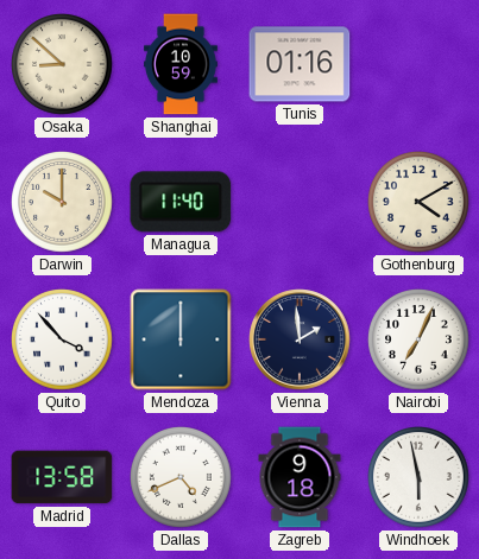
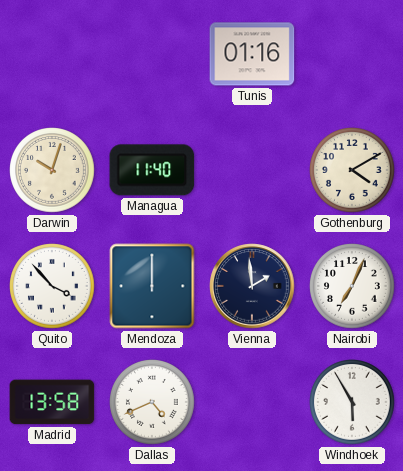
Osaka: 8:52 -> none
Shanghai: 10:59 -> none
Darwin: 10:00 -> 10:03
Zagreb: 9:18 -> none
Windhoek: 5:58 -> 5:55
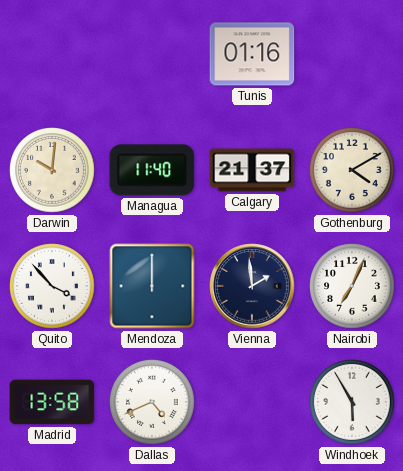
Darwin: 10:03 -> 10:01
Calgary: none -> 21:37
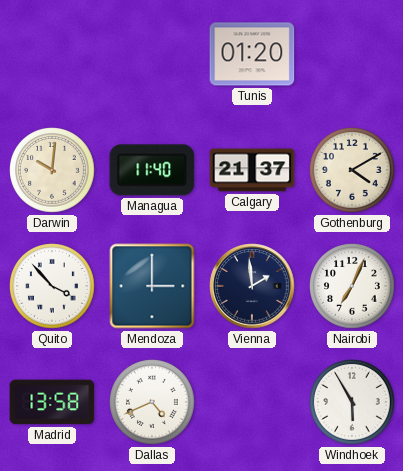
Tunis: 01:16 -> 01:20
Mendoza: 12:00 -> 3:00
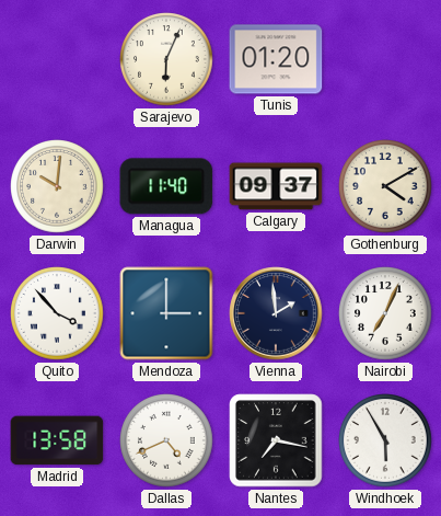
Sarajevo: none -> 6:04
Calgary: 21:37 -> 09:37
Nantes: none -> 7:17
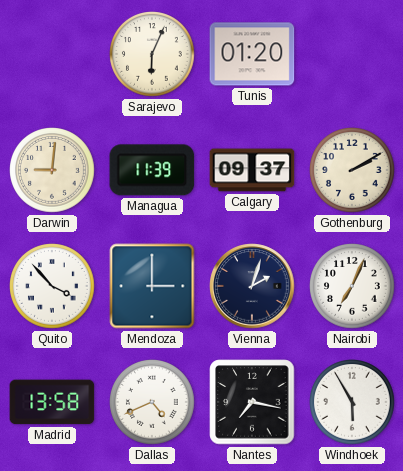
Darwin: 10:01 -> 9:01
Managua: 11:40 -> 11:39
Gothenburg: 4:10 -> 2:10
Vienna: 1:59 -> 2:03
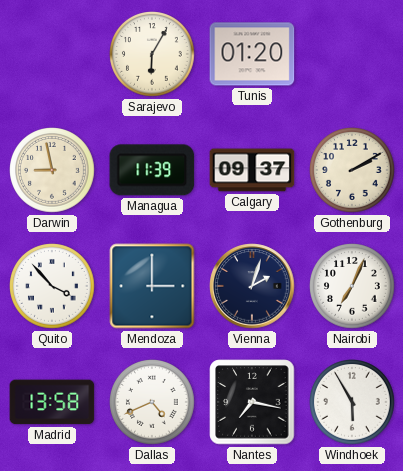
Sarajevo: 6:04 -> 6:05
Darwin: 9:01 -> 8:58
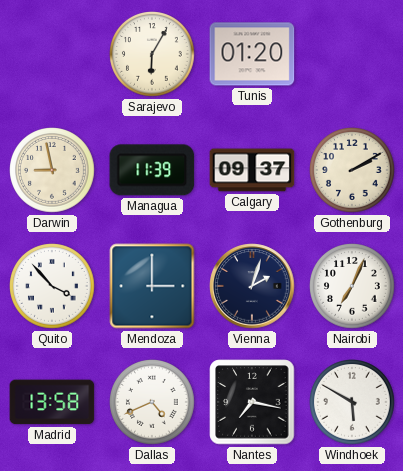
Windhoek: 5:55 -> 5:50
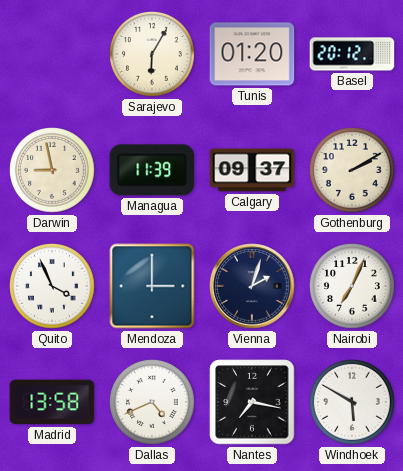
Basel: none -> 20:12
Quito: 3:53 -> 3:56
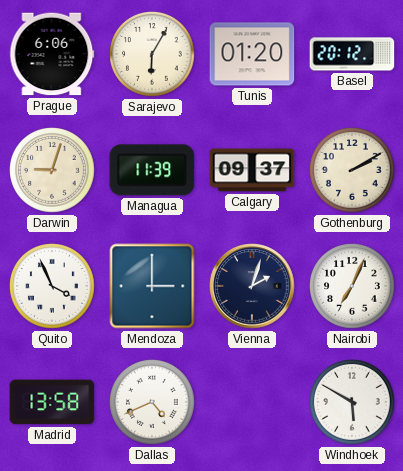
Prague: none -> 6:06
Darwin: 8:58 -> 9:03
Nantes: 7:17 -> none
